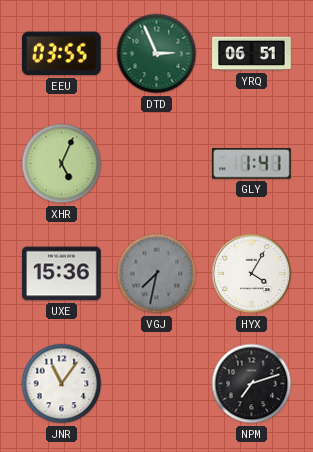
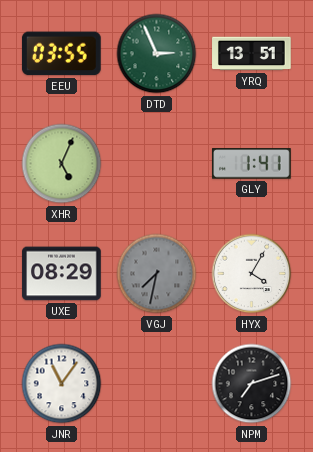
YRQ: 06:51 -> 13:51
UXE: 15:36 -> 08:29
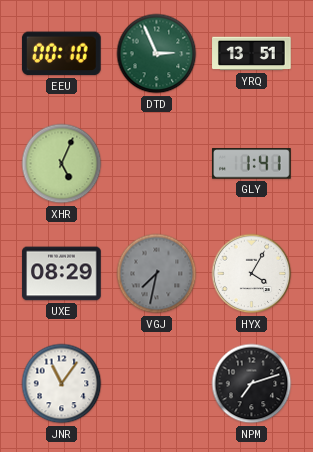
EEU: 03:55 -> 00:10
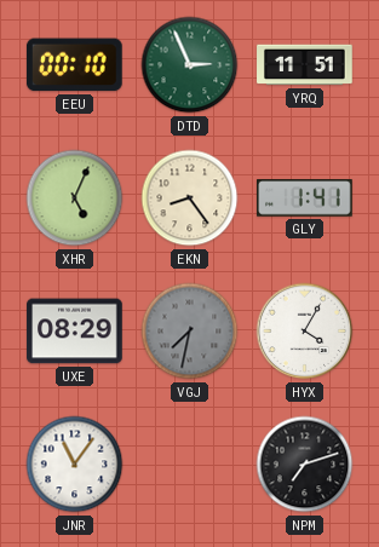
YRQ: 13:51 -> 11:51
EKN: none -> 8:24
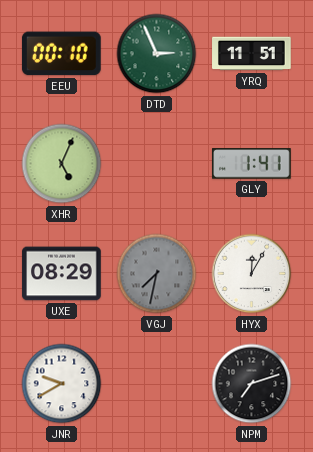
EKN: 8:24 -> none
HYX: 4:05 -> 12:05
JNR: 11:06 -> 9:40
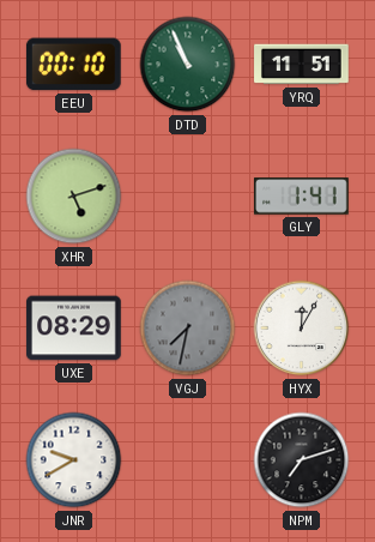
DTD: 2:56 -> 10:56
XHR: 5:04 -> 5:12
